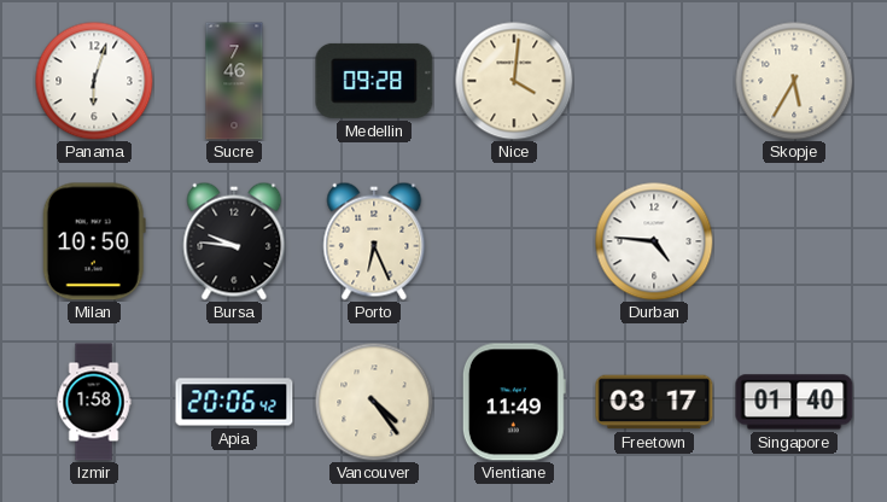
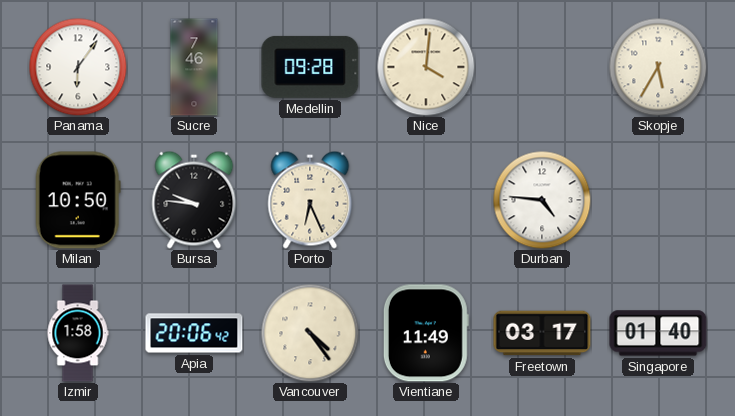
Panama: 6:03 -> 6:06
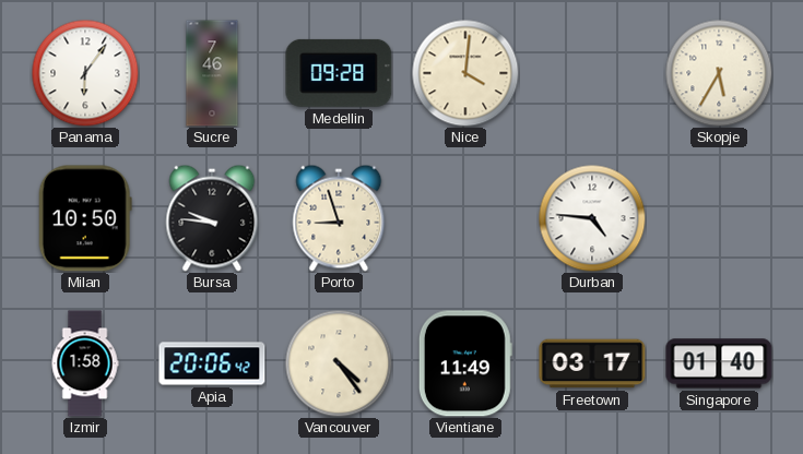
Porto: 6:26 -> 8:57
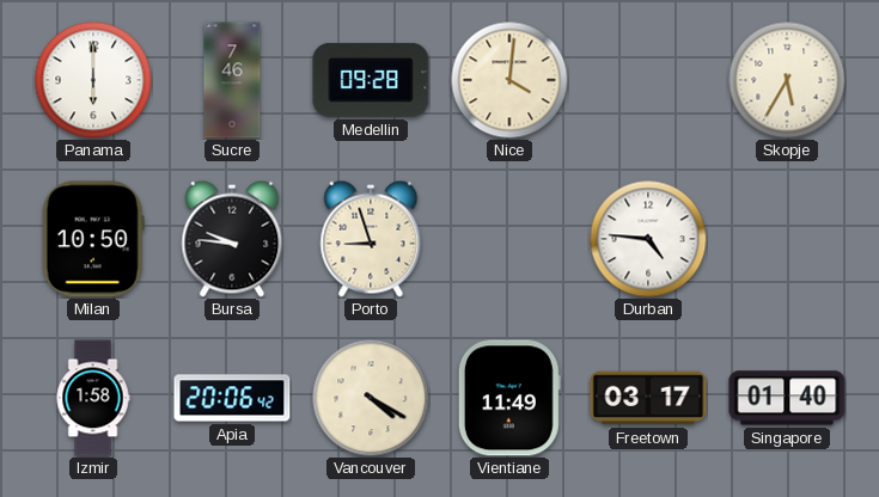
Panama: 6:06 -> 6:00
Vancouver: 4:24 -> 4:20
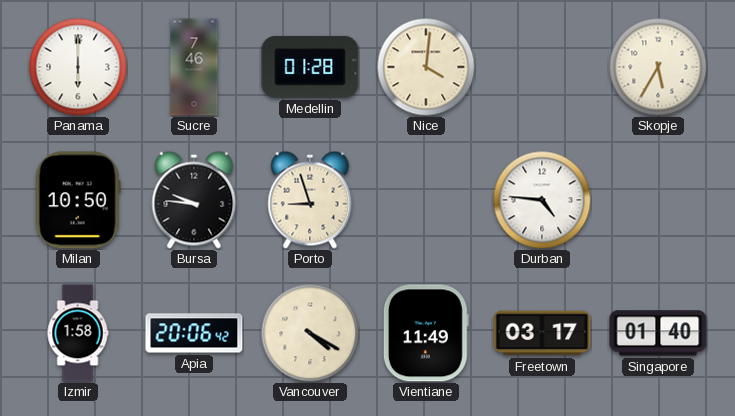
Medellin: 09:28 -> 01:28
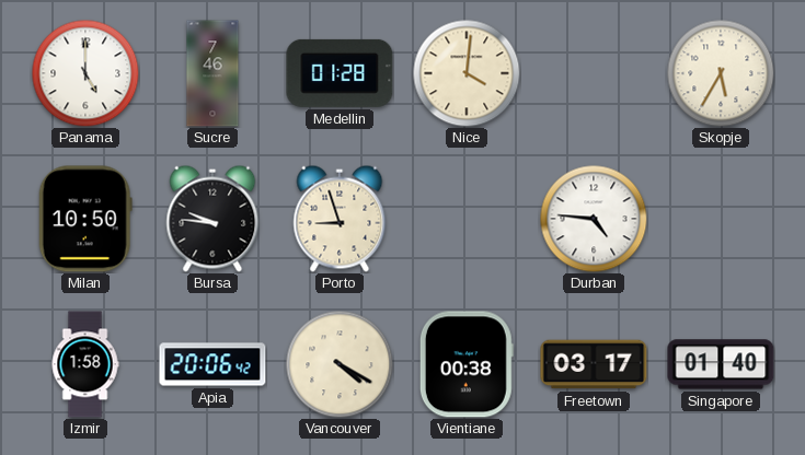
Panama: 6:00 -> 5:00
Vientiane: 11:49 -> 00:38
